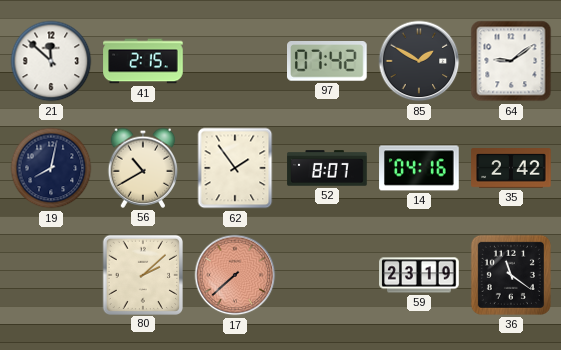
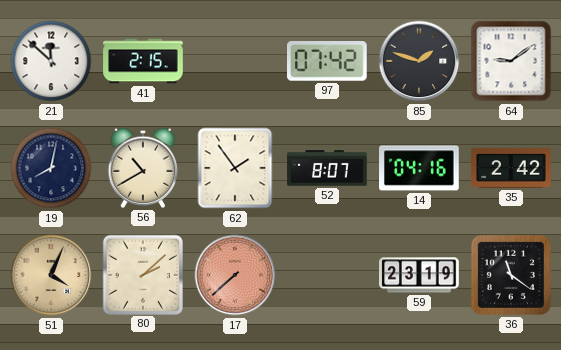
85: 1:50 -> 1:48
51: none -> 4:04
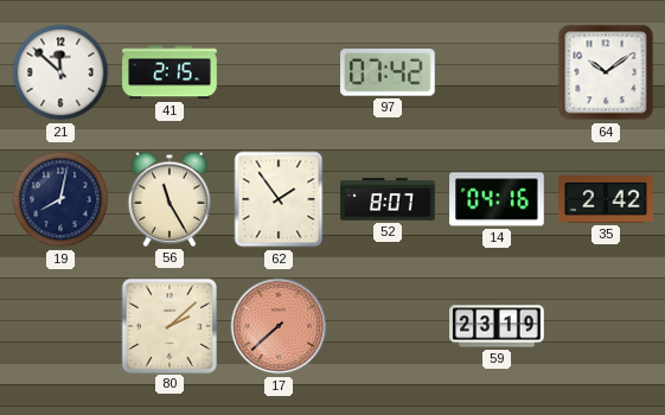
85: 1:48 -> none
64: 9:09 -> 10:09
56: 10:40 -> 11:25
51: 4:04 -> none
36: 11:21 -> none
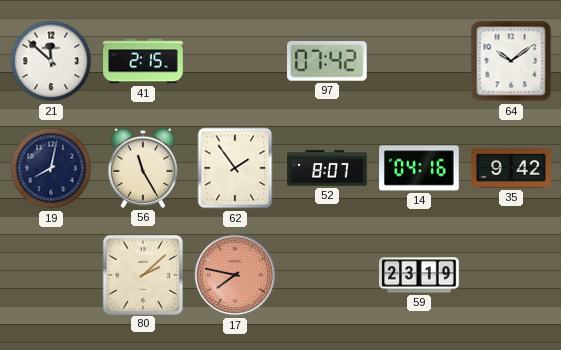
35: 2:42 -> 9:42
17: 7:38 -> 7:47
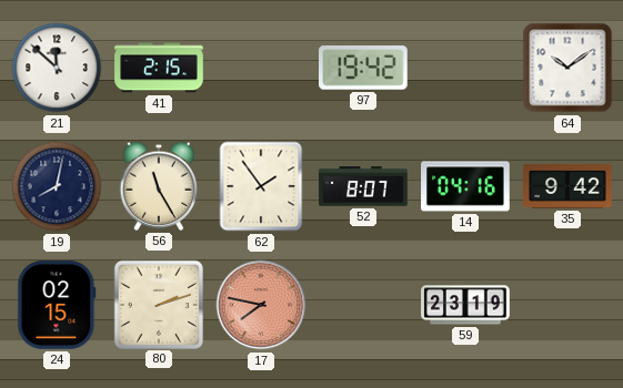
97: 07:42 -> 19:42
24: none -> 02:15
80: 2:08 -> 2:12
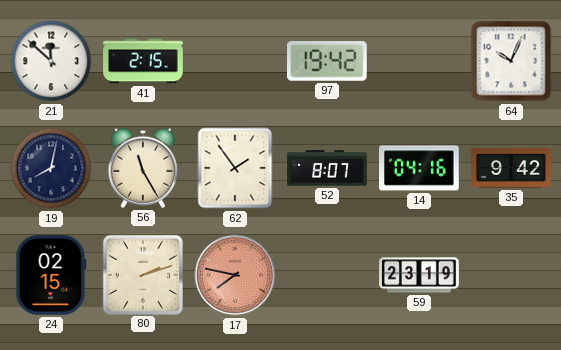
64: 10:09 -> 10:04
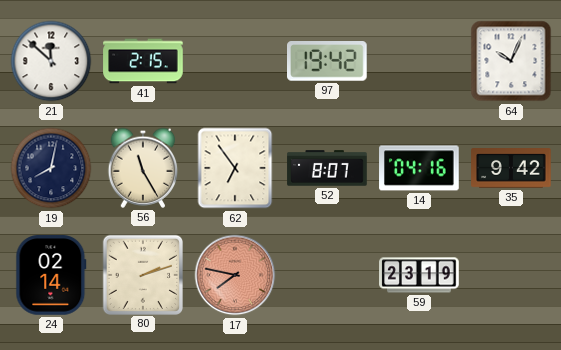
62: 1:54 -> 6:54
24: 02:15 -> 02:14
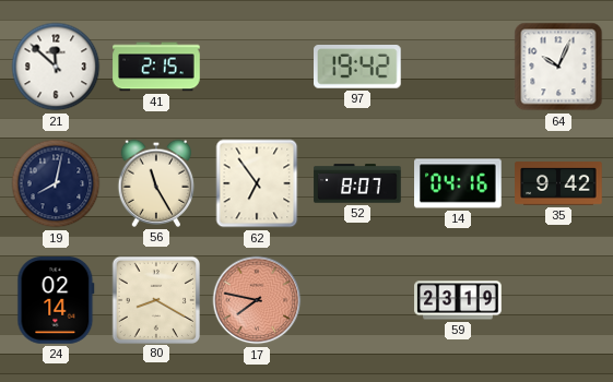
80: 2:12 -> 8:20
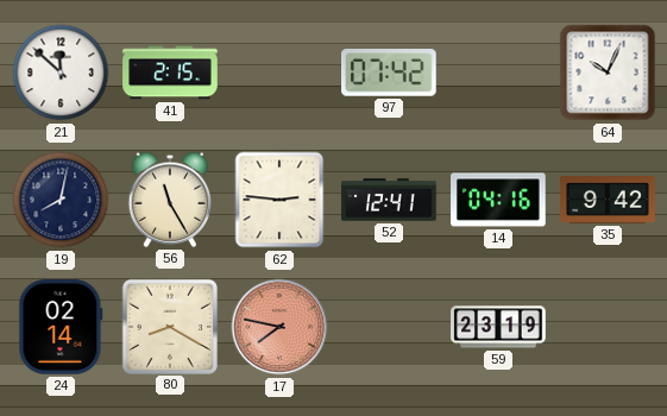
97: 19:42 -> 07:42
62: 6:54 -> 2:46
52: 8:07 -> 12:41
